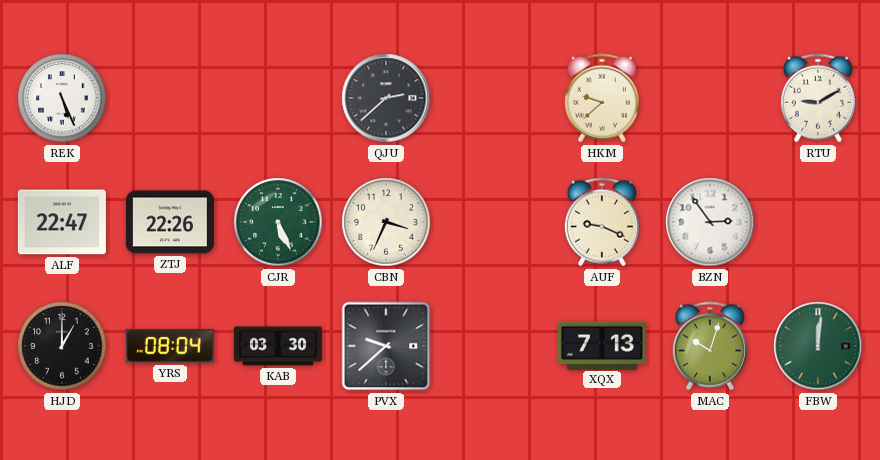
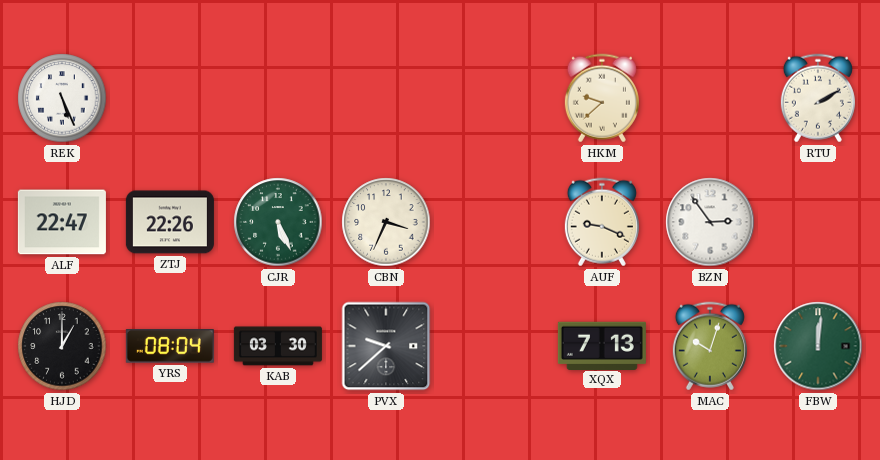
QJU: 2:38 -> none
RTU: 9:10 -> 2:10
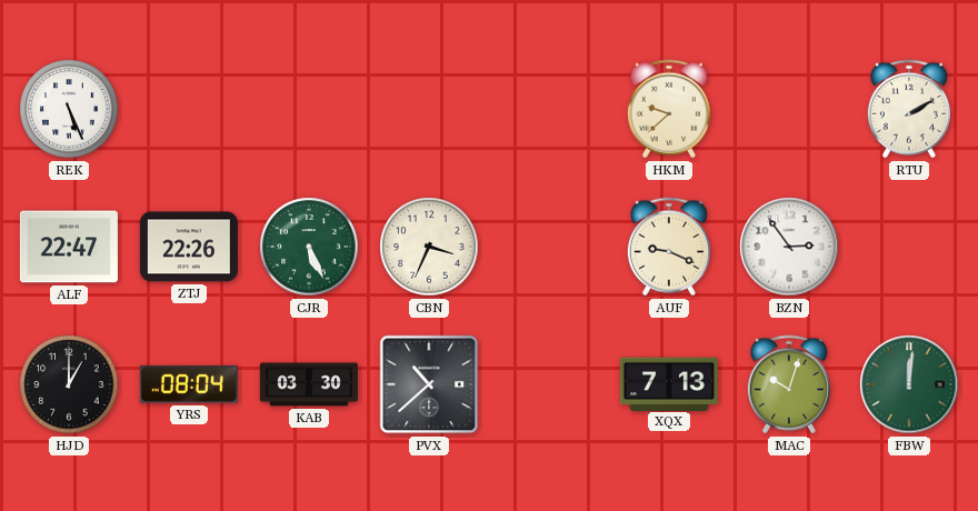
PVX: 9:38 -> 10:38
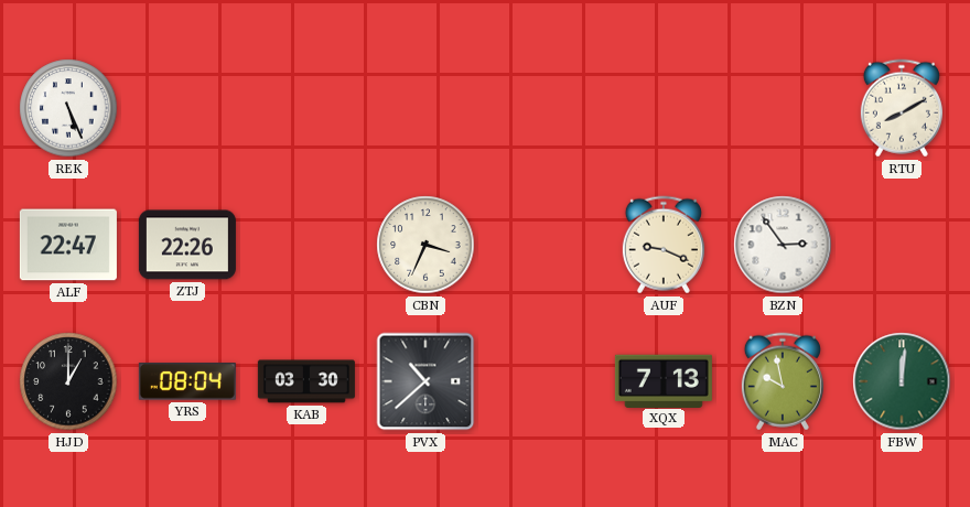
HKM: 9:38 -> none
RTU: 2:10 -> 8:10
CJR: 5:26 -> none
MAC: 10:03 -> 9:58
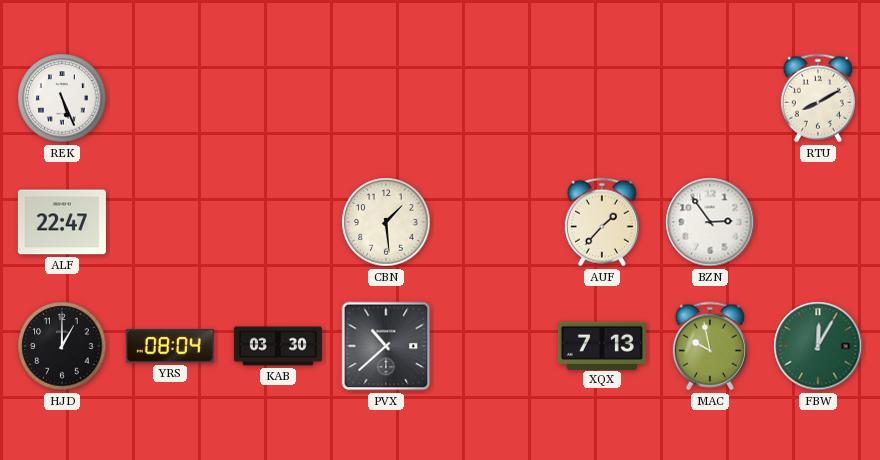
ZTJ: 22:26 -> none
CBN: 3:34 -> 1:29
AUF: 9:19 -> 1:37
FBW: 12:01 -> 12:05
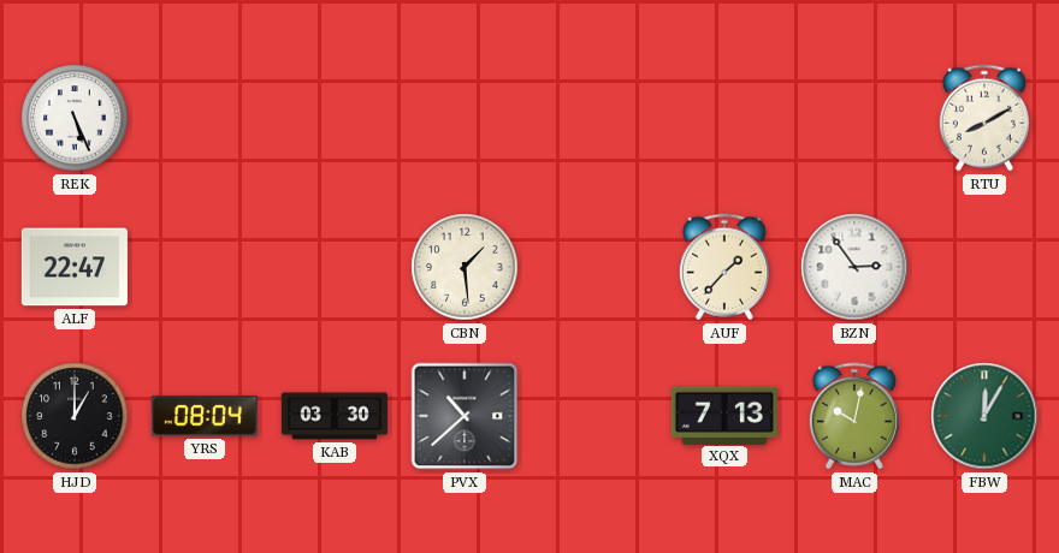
MAC: 9:58 -> 10:02
